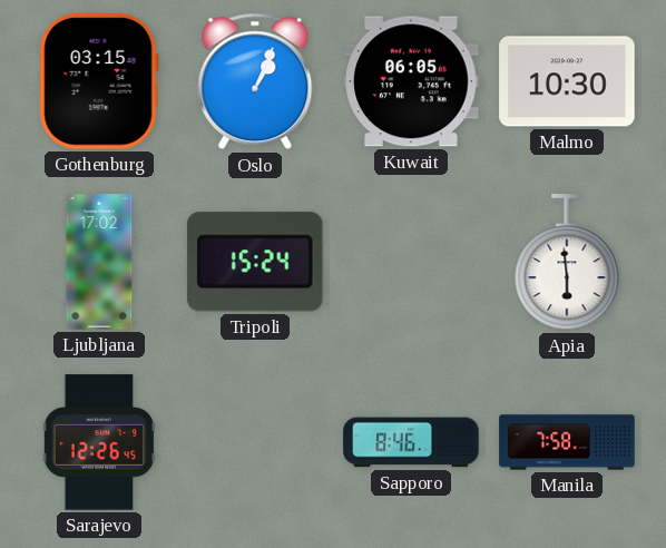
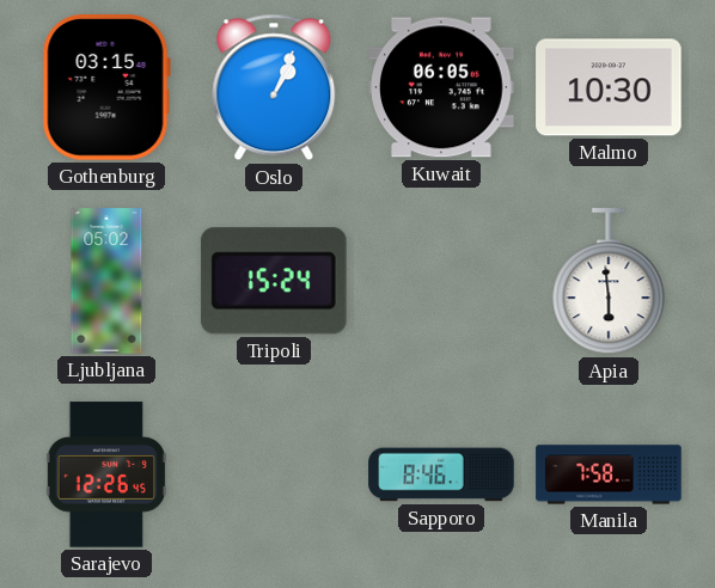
Ljubljana: 17:02 -> 05:02
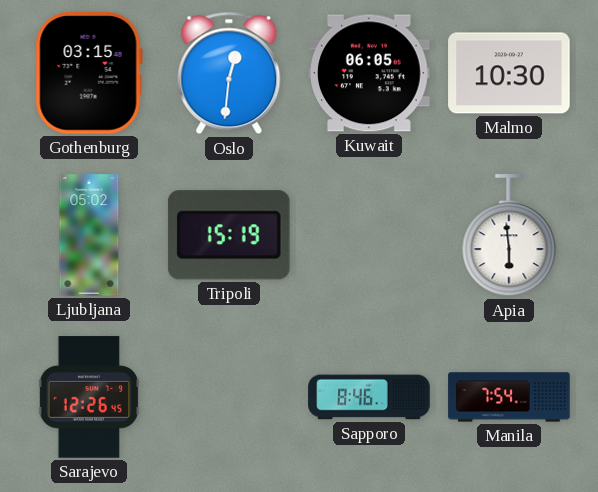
Oslo: 1:04 -> 12:31
Tripoli: 15:24 -> 15:19
Manila: 7:58 -> 7:54
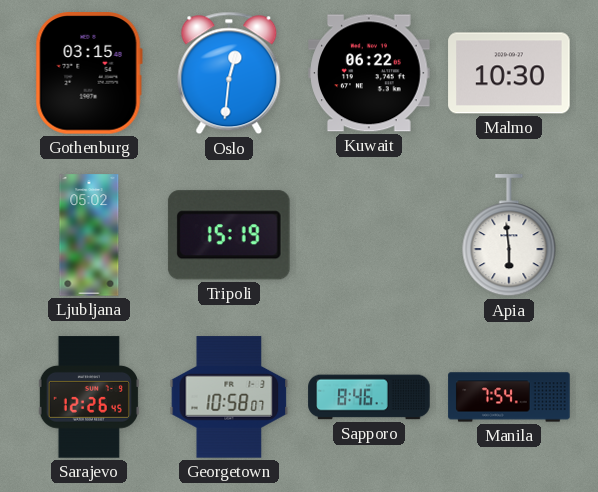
Kuwait: 06:05 -> 06:22
Georgetown: none -> 10:58
